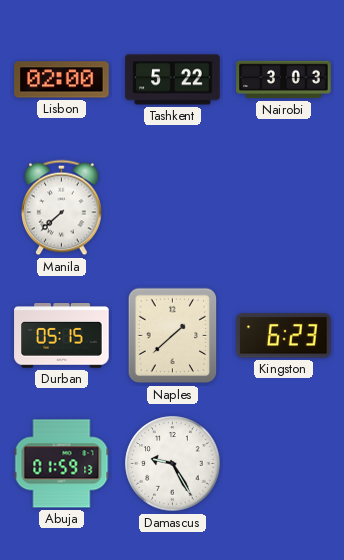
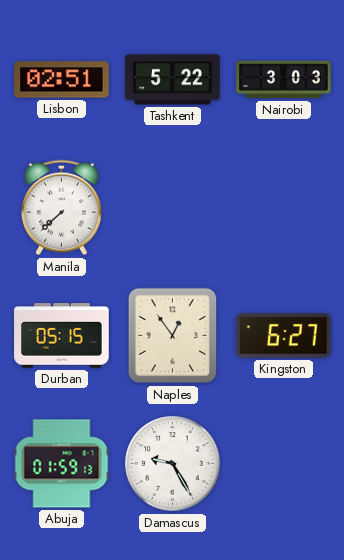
Lisbon: 02:00 -> 02:51
Naples: 1:38 -> 12:54
Kingston: 6:23 -> 6:27
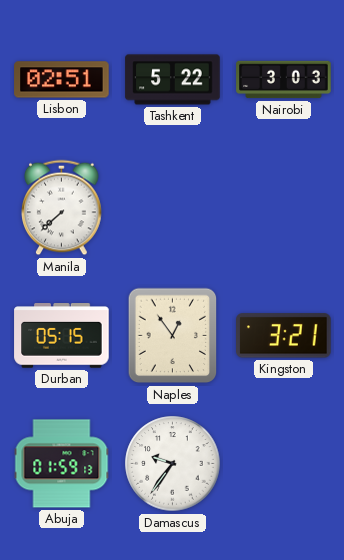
Kingston: 6:27 -> 3:21
Damascus: 9:25 -> 9:36
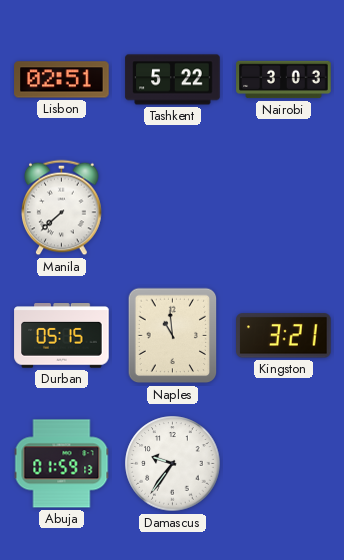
Naples: 12:54 -> 10:59
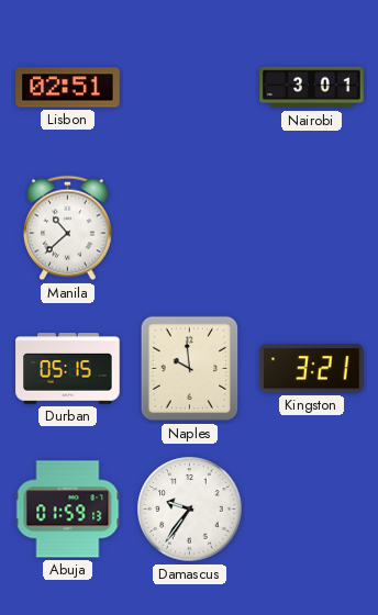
Tashkent: 5:22 -> none
Nairobi: 3:03 -> 3:01
Manila: 7:38 -> 10:38
Naples: 10:59 -> 9:59
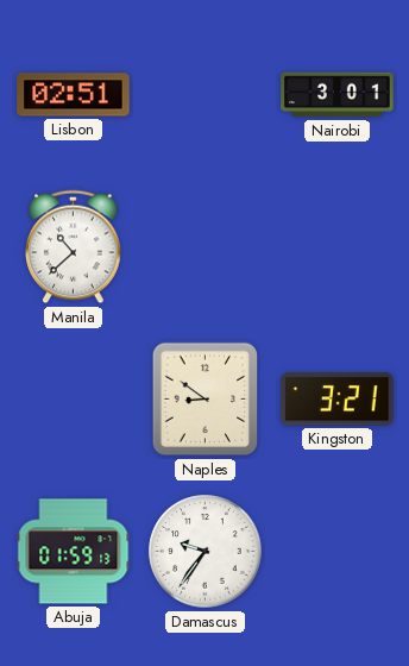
Durban: 05:15 -> none
Naples: 9:59 -> 8:51
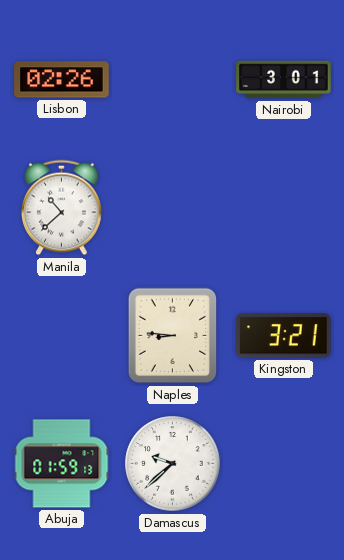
Lisbon: 02:51 -> 02:26
Naples: 8:51 -> 8:46
Damascus: 9:36 -> 9:38
